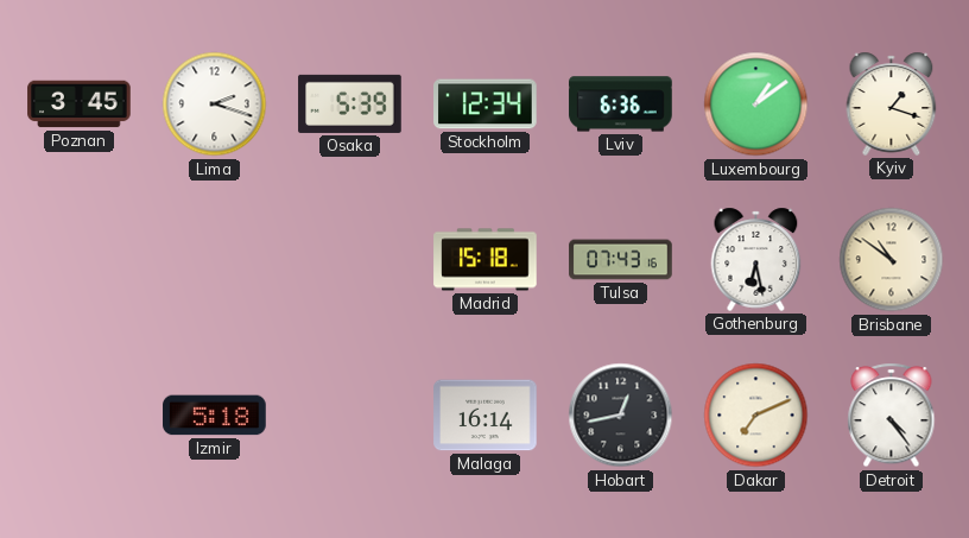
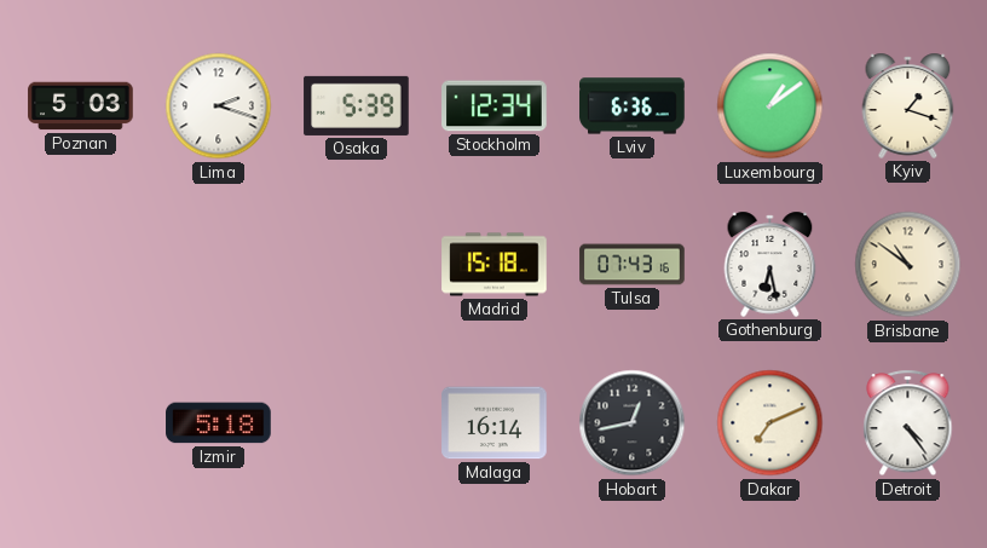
Poznan: 3:45 -> 5:03
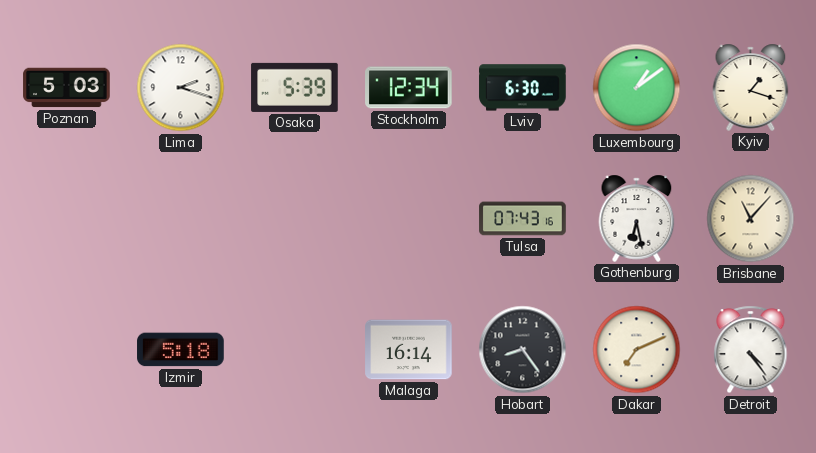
Lviv: 6:36 -> 6:30
Madrid: 15:18 -> none
Brisbane: 10:51 -> 11:07
Hobart: 12:43 -> 8:24
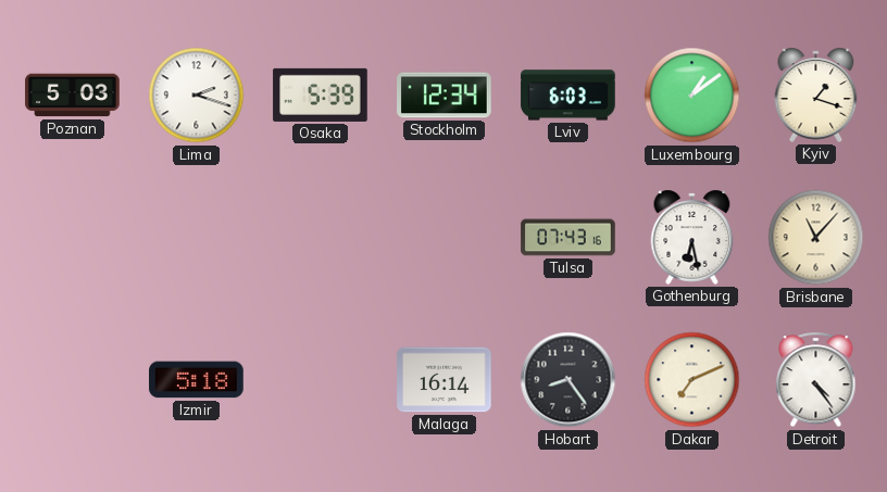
Lviv: 6:30 -> 6:03
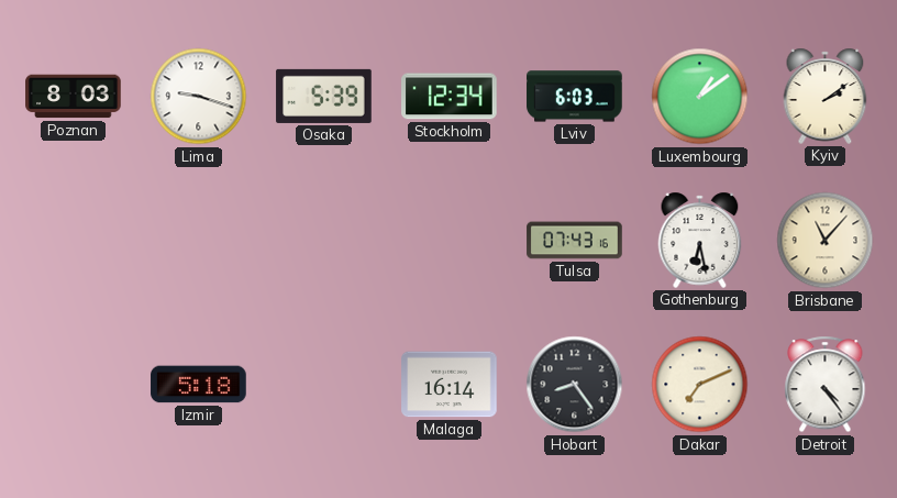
Poznan: 5:03 -> 8:03
Lima: 2:18 -> 9:18
Kyiv: 1:18 -> 2:09
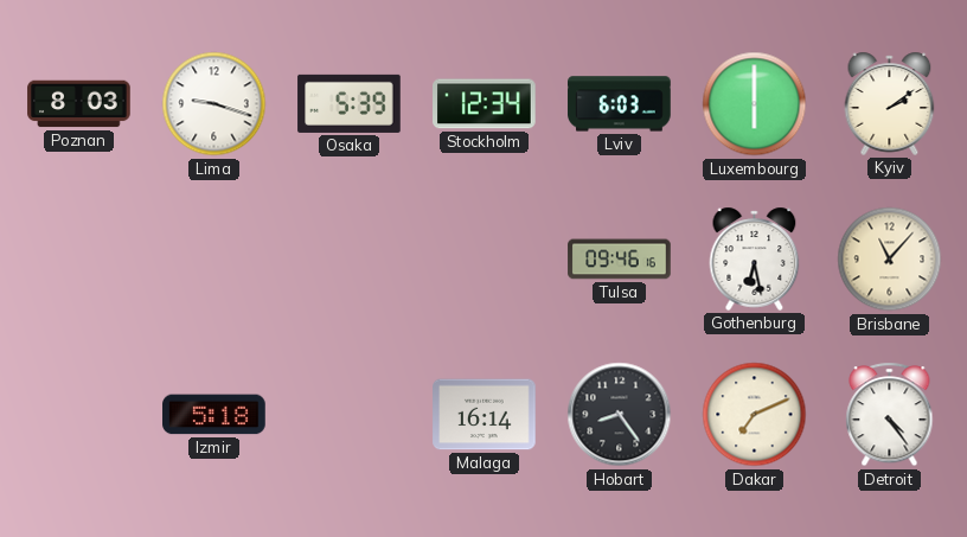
Luxembourg: 1:09 -> 6:00
Tulsa: 07:43 -> 09:46
